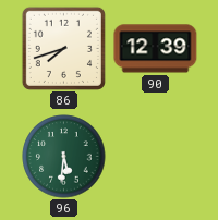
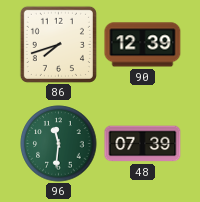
96: 5:31 -> 11:31
48: none -> 07:39
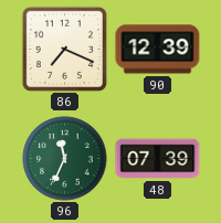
86: 7:42 -> 7:19
96: 11:31 -> 11:34
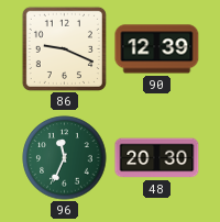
86: 7:19 -> 9:19
48: 07:39 -> 20:30
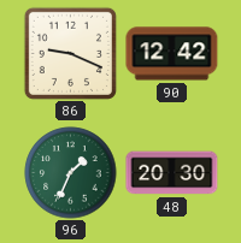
90: 12:39 -> 12:42
96: 11:34 -> 1:34
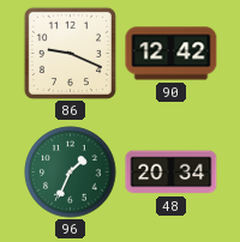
48: 20:30 -> 20:34
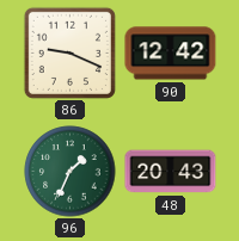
48: 20:34 -> 20:43
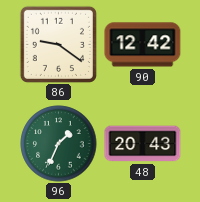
86: 9:19 -> 9:21
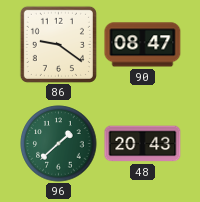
90: 12:42 -> 08:47
96: 1:34 -> 1:38
